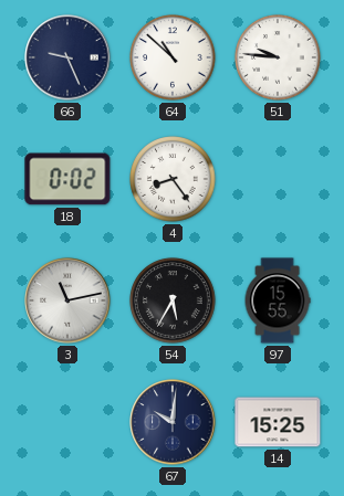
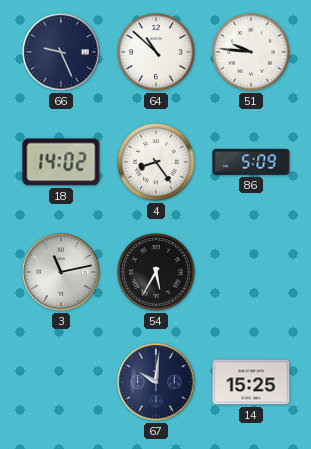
18: 0:02 -> 14:02
86: none -> 5:09
97: 15:55 -> none
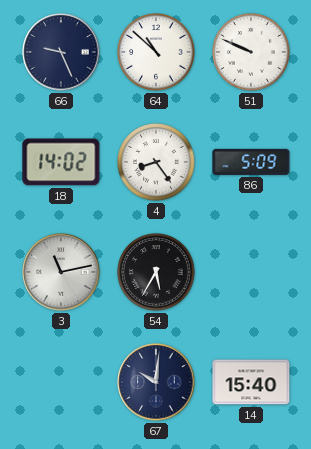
51: 9:46 -> 9:49
14: 15:25 -> 15:40
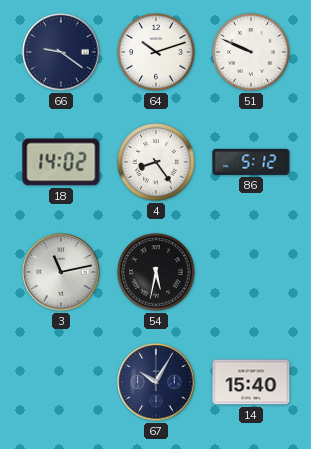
66: 9:26 -> 9:21
64: 10:52 -> 10:12
86: 5:09 -> 5:12
54: 5:35 -> 5:32
67: 10:01 -> 10:05
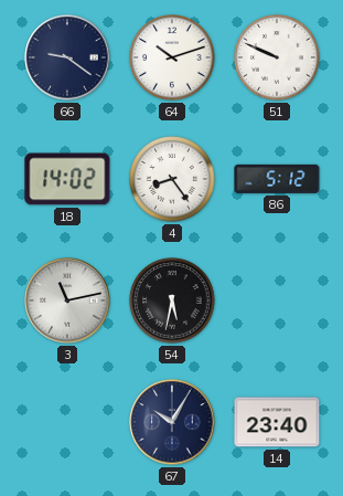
14: 15:40 -> 23:40
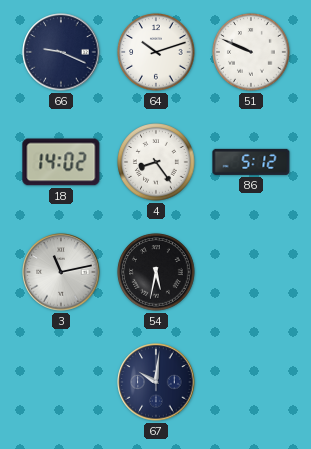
66: 9:21 -> 9:19
67: 10:05 -> 10:01
14: 23:40 -> none
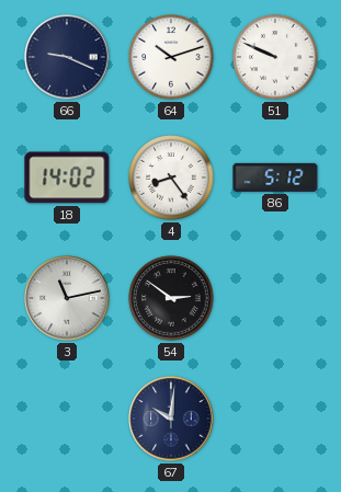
54: 5:32 -> 2:51
